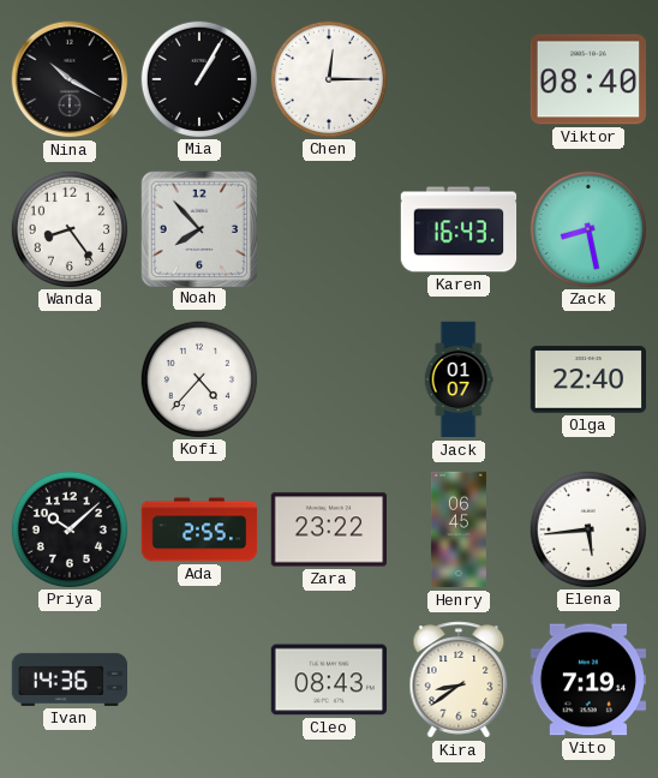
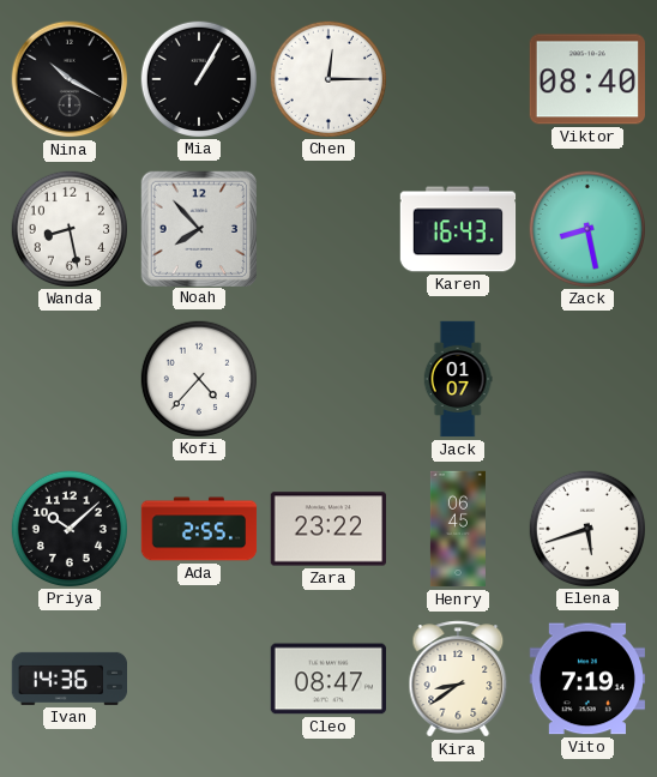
Wanda: 8:24 -> 8:28
Olga: 22:40 -> none
Elena: 5:44 -> 5:42
Cleo: 08:43 -> 08:47
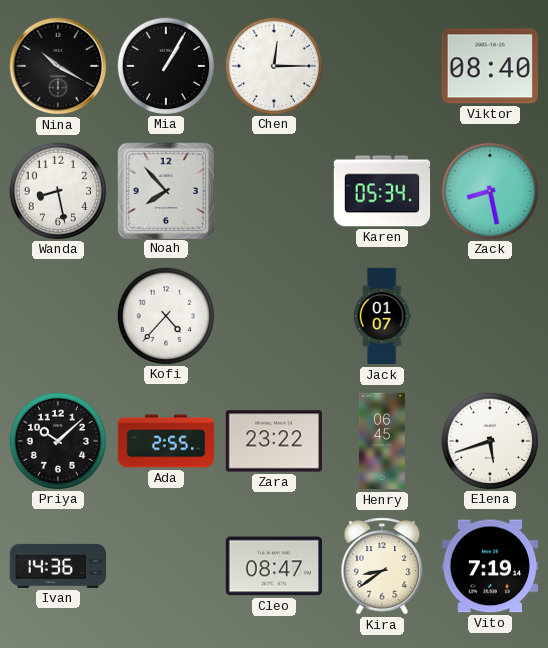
Karen: 16:43 -> 05:34
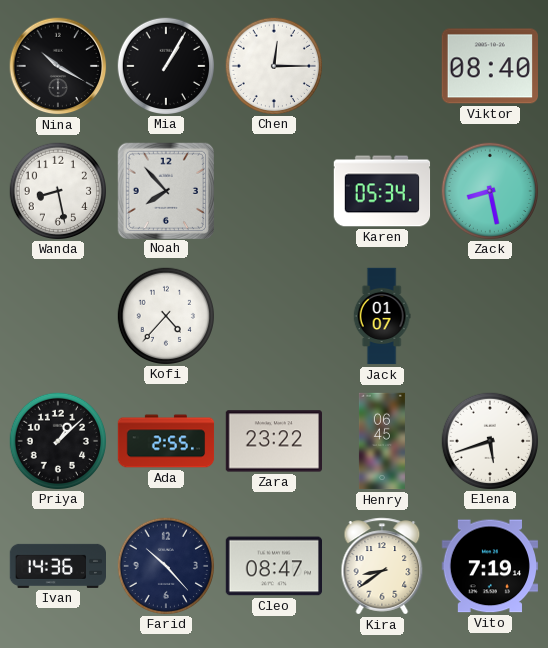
Priya: 10:08 -> 1:08
Farid: none -> 10:23
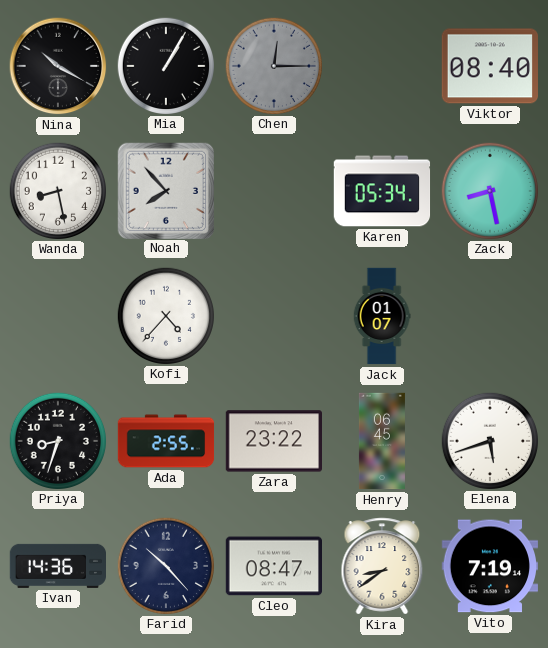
Chen dial: white -> grey
Priya: 1:08 -> 8:33
